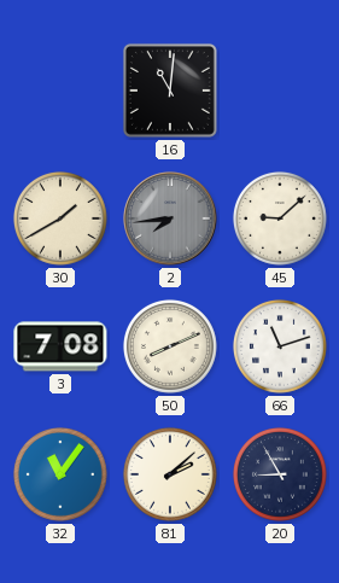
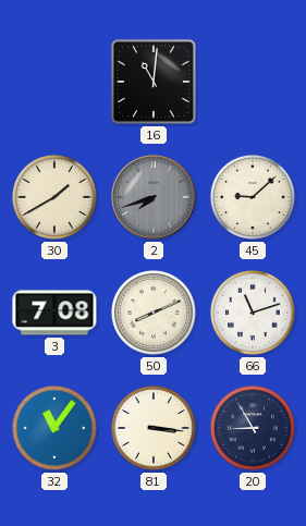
2: 7:44 -> 7:42
81: 2:08 -> 3:16
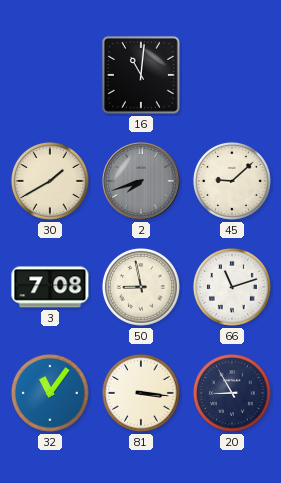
50: 8:11 -> 8:58
